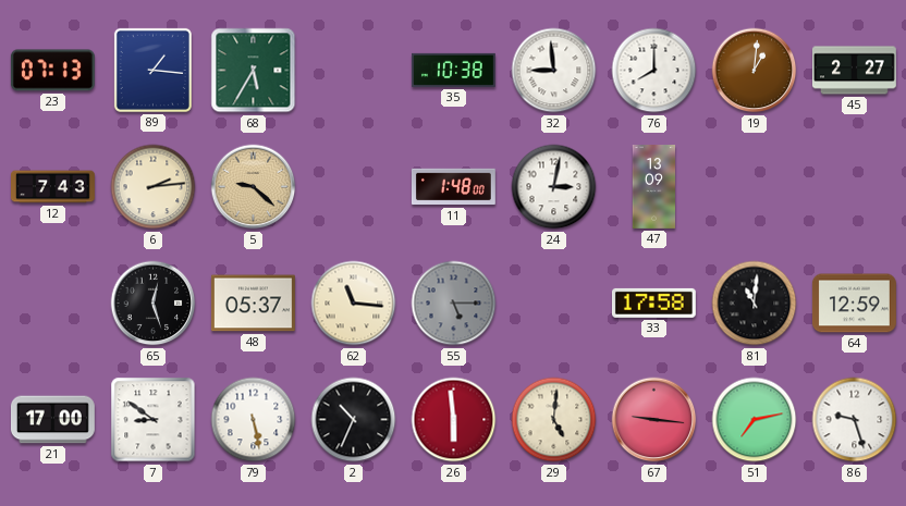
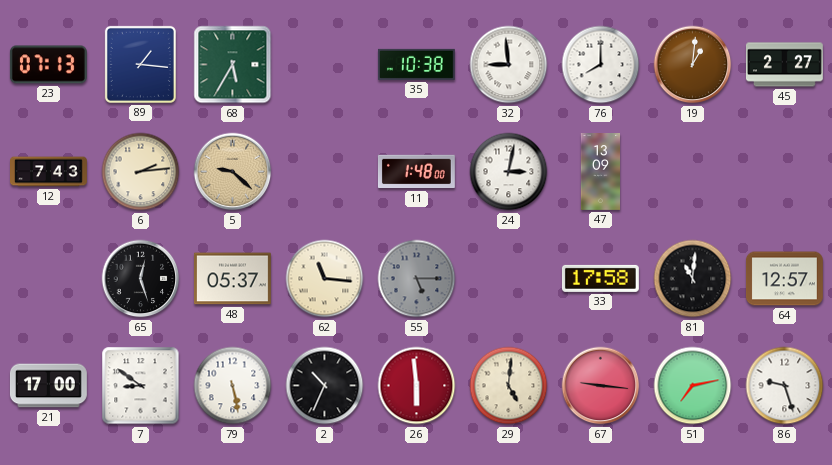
64: 12:59 -> 12:57
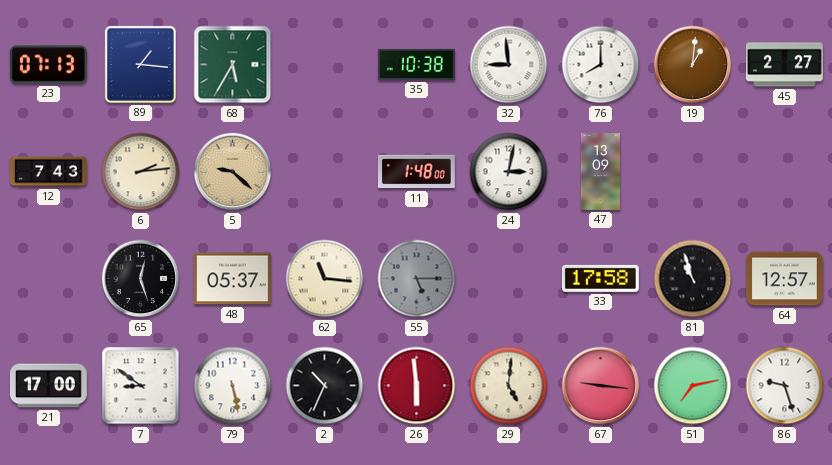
81: 11:01 -> 10:57
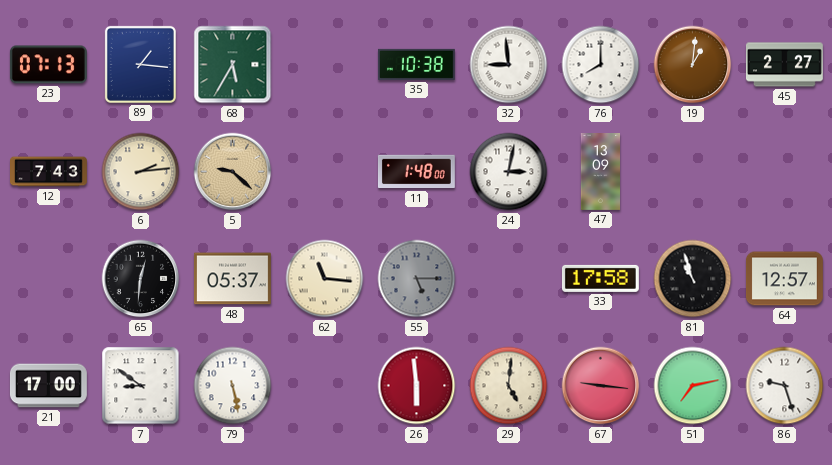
65: 12:27 -> 12:31
2: 10:34 -> none
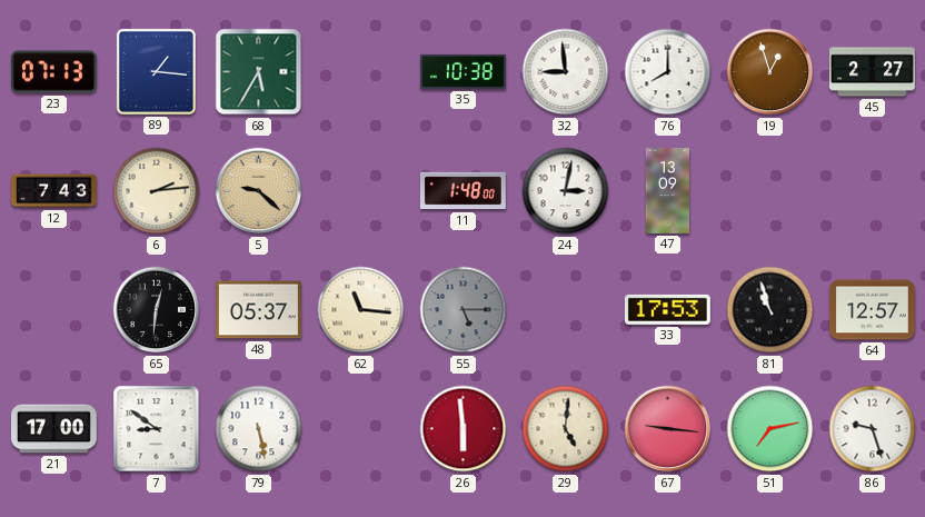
19: 1:01 -> 12:57
33: 17:58 -> 17:53
